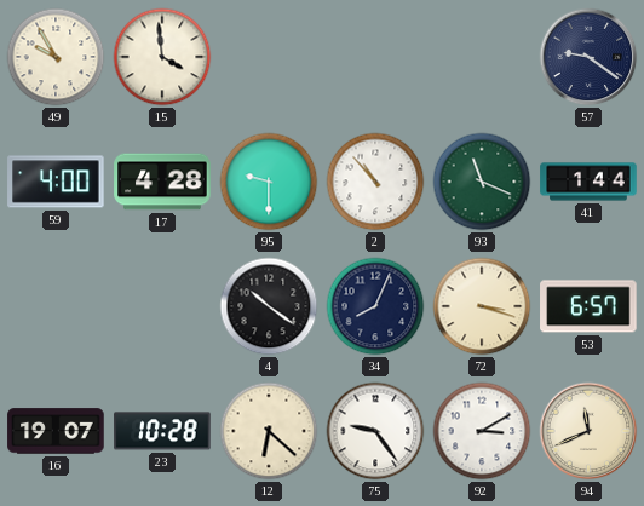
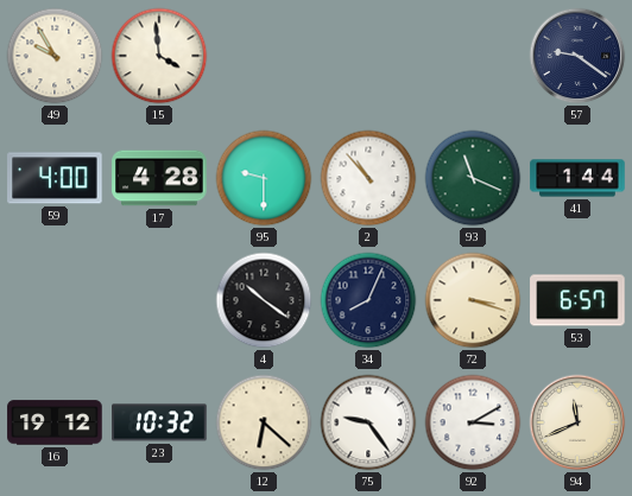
16: 19:07 -> 19:12
23: 10:28 -> 10:32
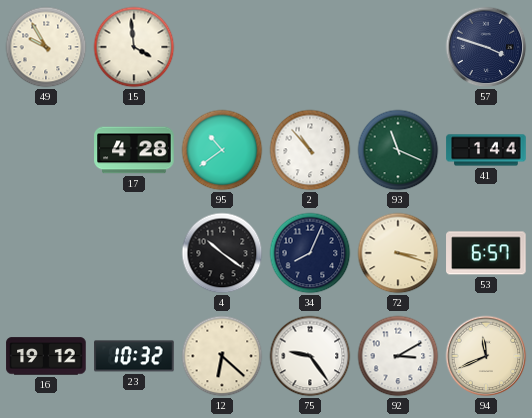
57: 9:21 -> 3:48
59: 4:00 -> none
95: 9:30 -> 10:39
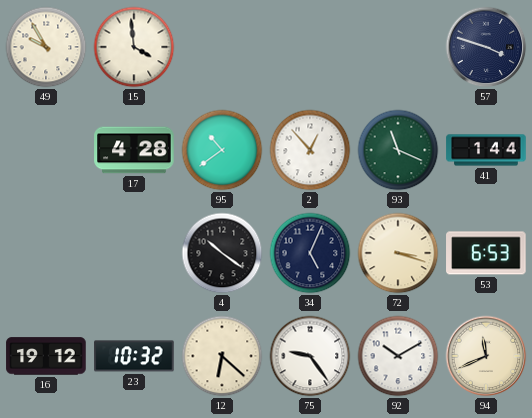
2: 10:53 -> 12:53
34: 8:04 -> 5:04
53: 6:57 -> 6:53
92: 3:10 -> 10:10
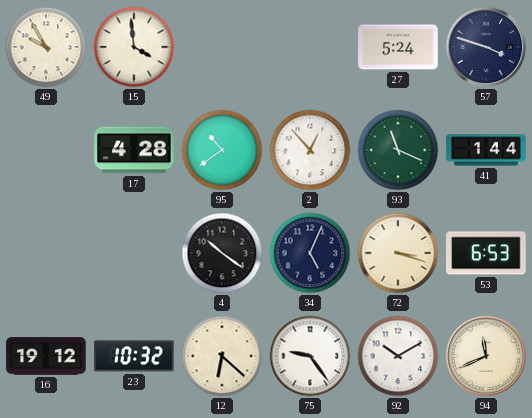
27: none -> 5:24
